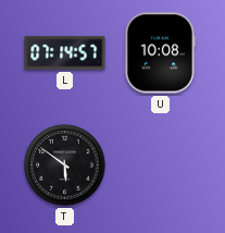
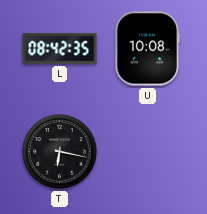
L: 07:14 -> 08:42
T: 5:51 -> 6:17
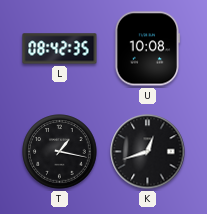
T: 6:17 -> 1:17
K: none -> 12:42
